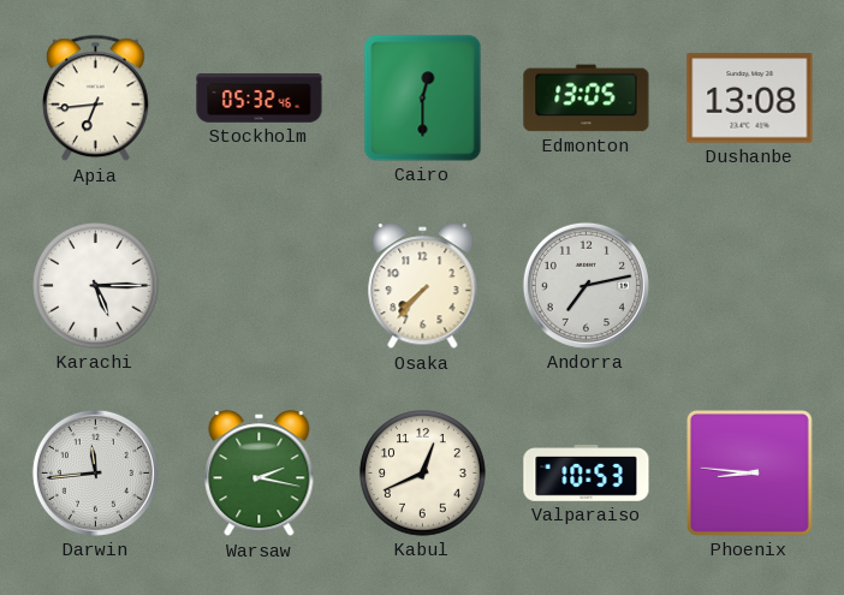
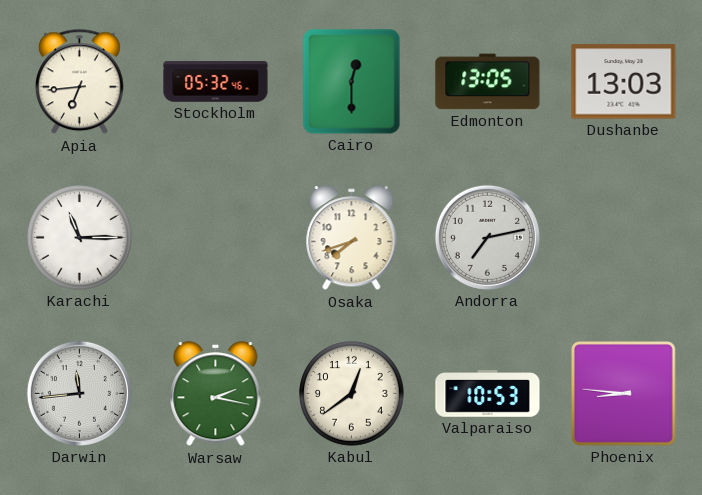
Dushanbe: 13:08 -> 13:03
Karachi: 5:15 -> 11:15
Osaka: 7:37 -> 7:42
Kabul: 12:41 -> 12:39
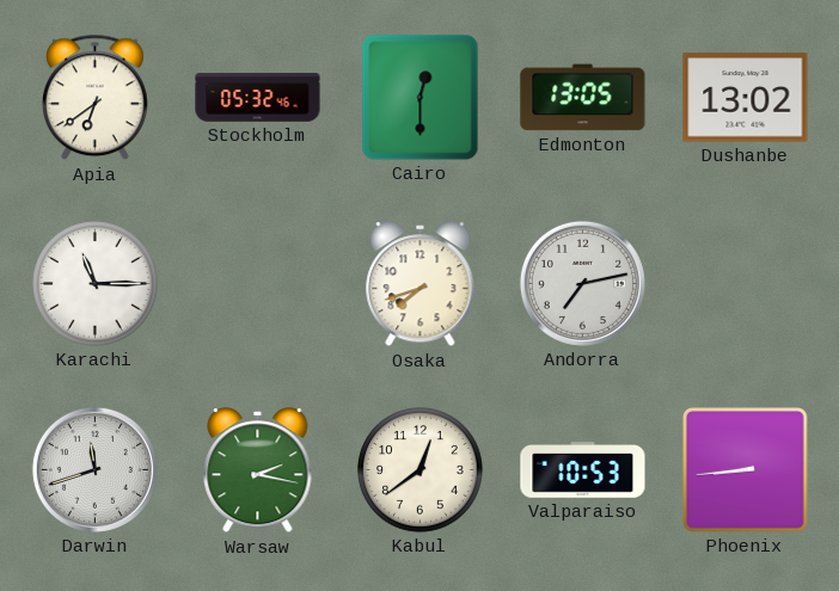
Apia: 6:44 -> 6:39
Dushanbe: 13:03 -> 13:02
Darwin: 11:44 -> 11:42
Phoenix: 8:46 -> 8:44
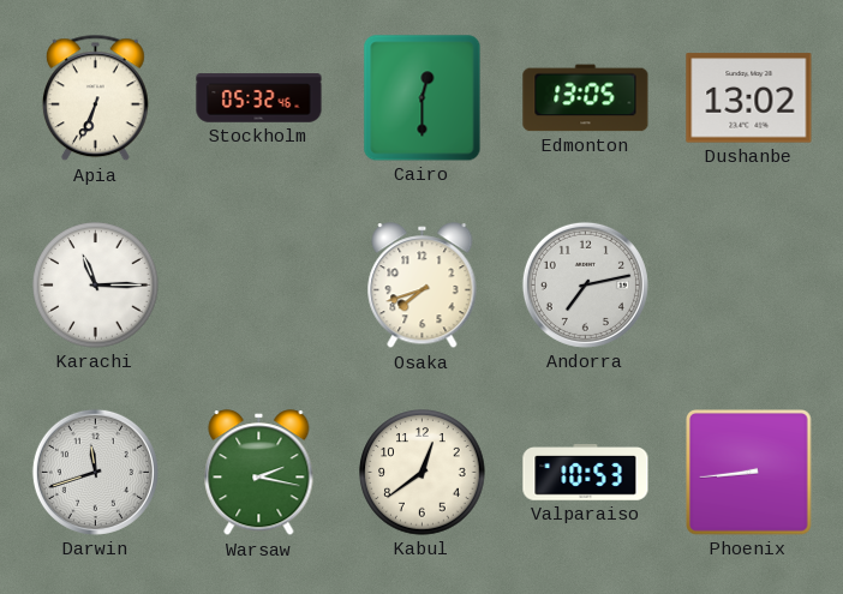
Apia: 6:39 -> 6:34
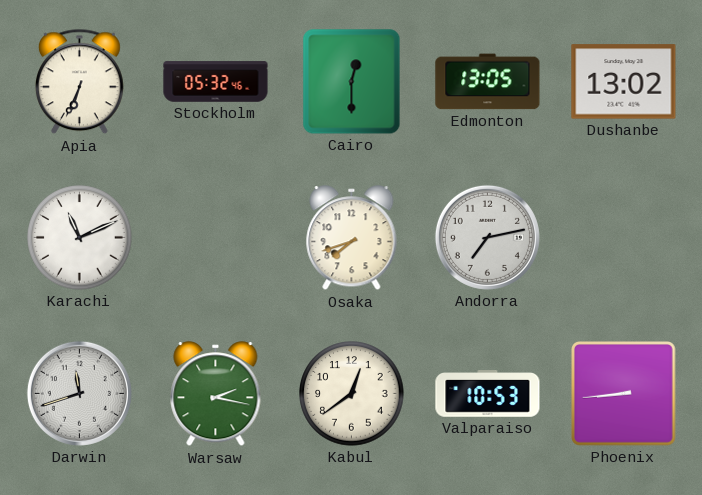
Karachi: 11:15 -> 11:11
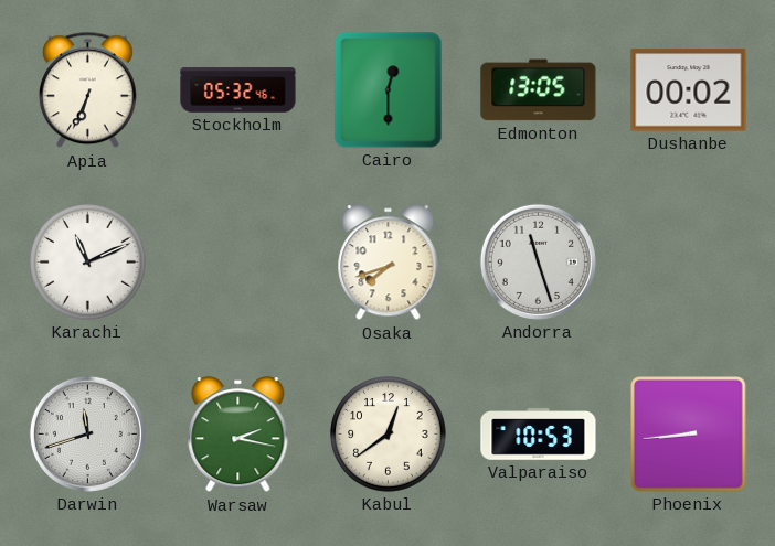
Dushanbe: 13:02 -> 00:02
Andorra: 7:13 -> 11:27
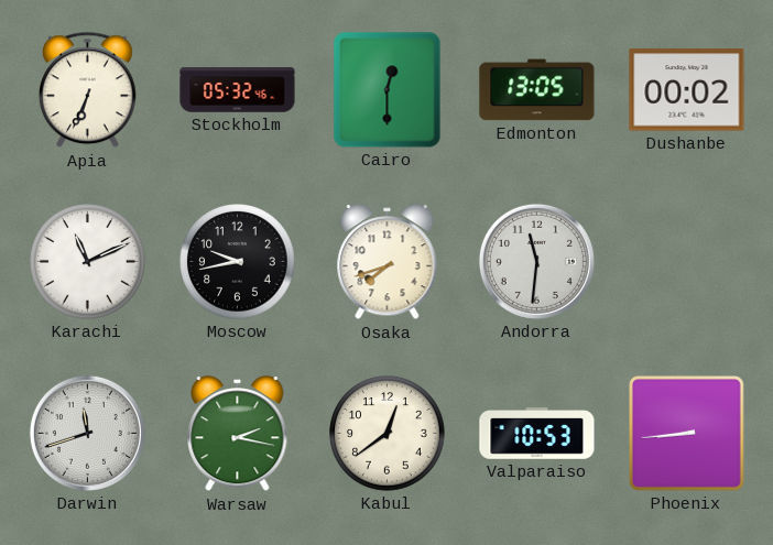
Moscow: none -> 9:43
Andorra: 11:27 -> 11:31
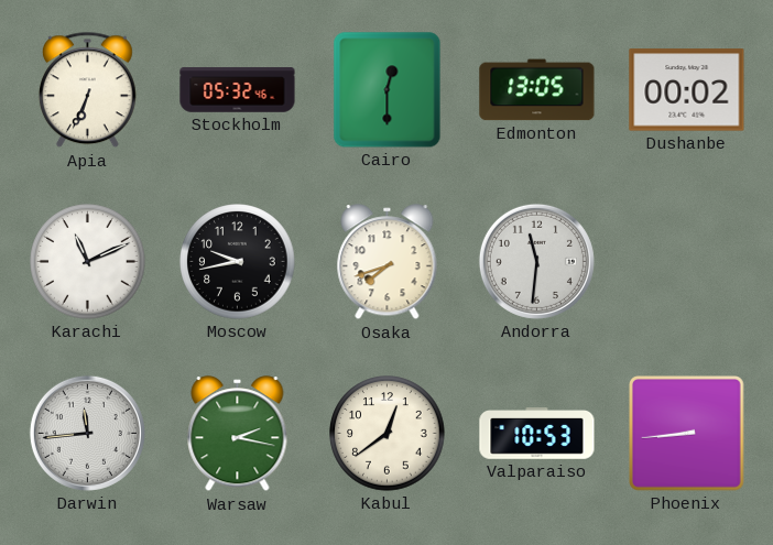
Darwin: 11:42 -> 11:44
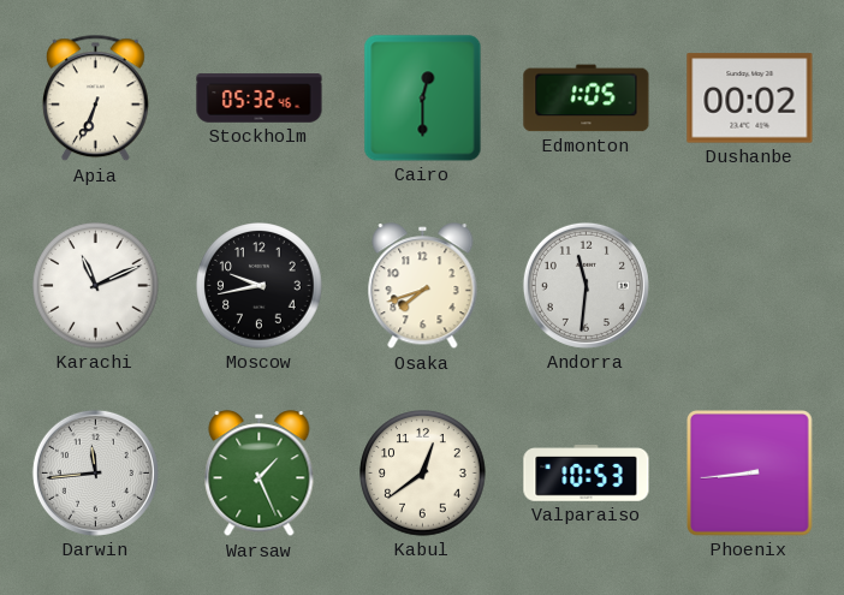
Edmonton: 13:05 -> 1:05
Warsaw: 2:17 -> 1:26
